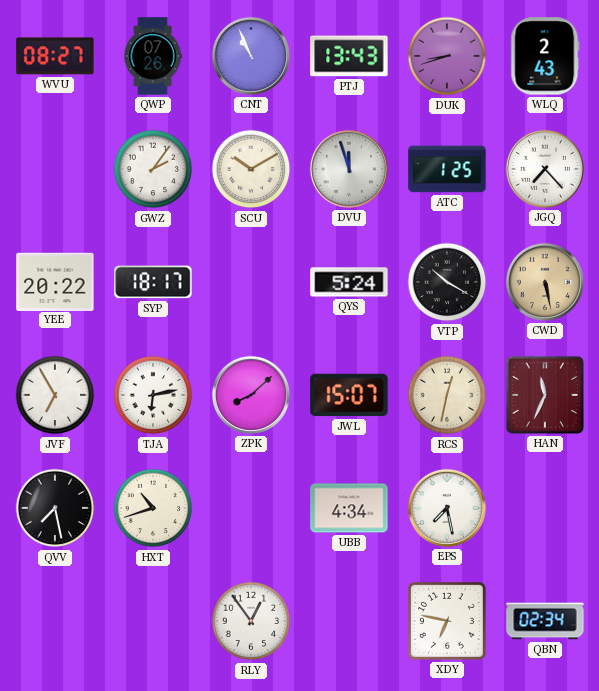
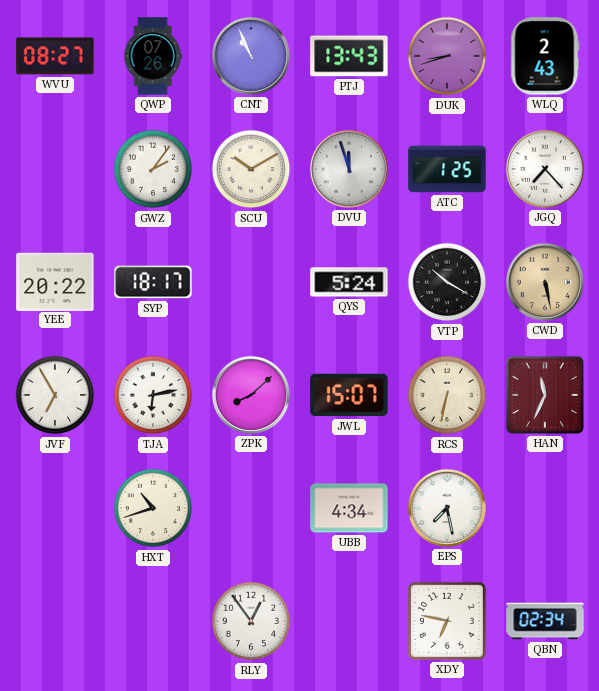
RCS: 12:32 -> 6:32
QVV: 7:28 -> none
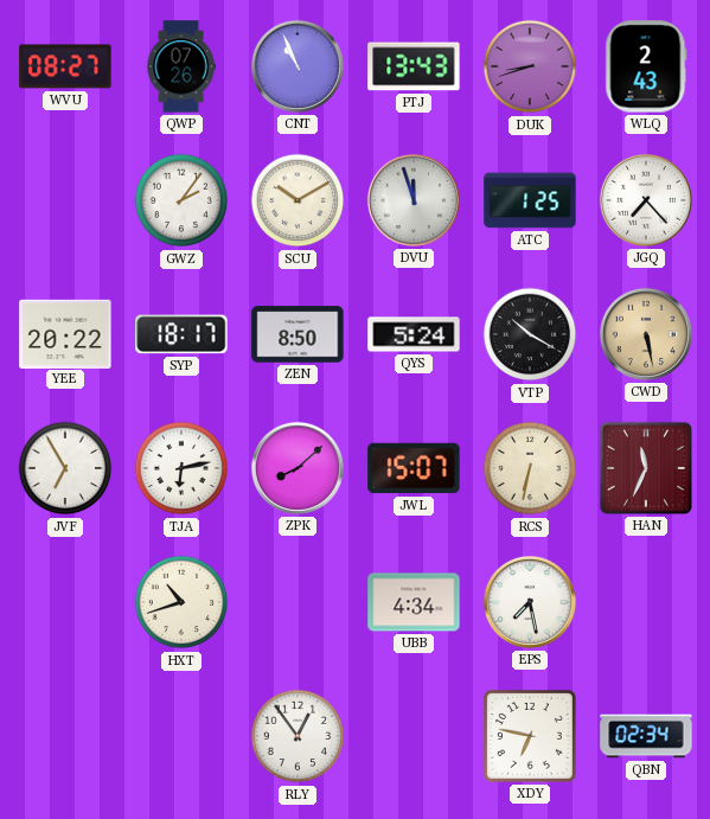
ZEN: none -> 8:50
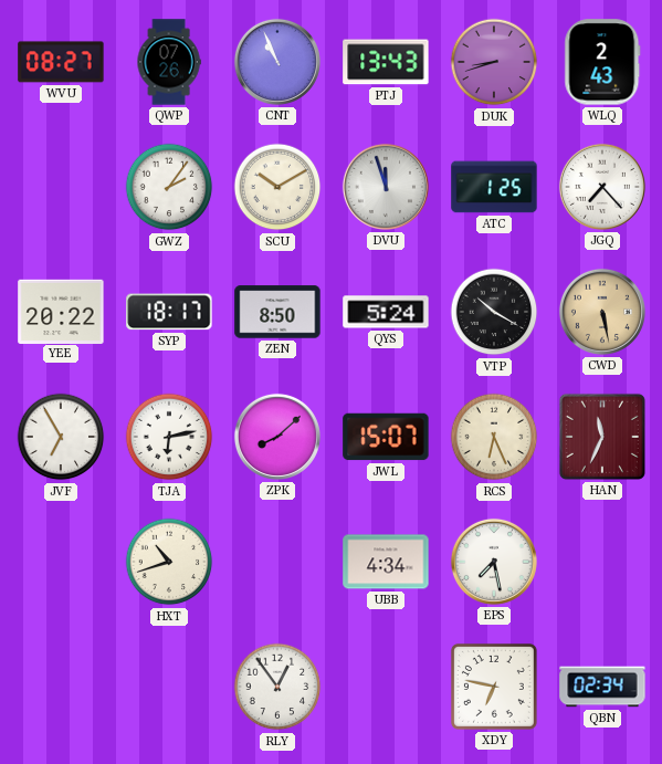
RCS: 6:32 -> 6:26
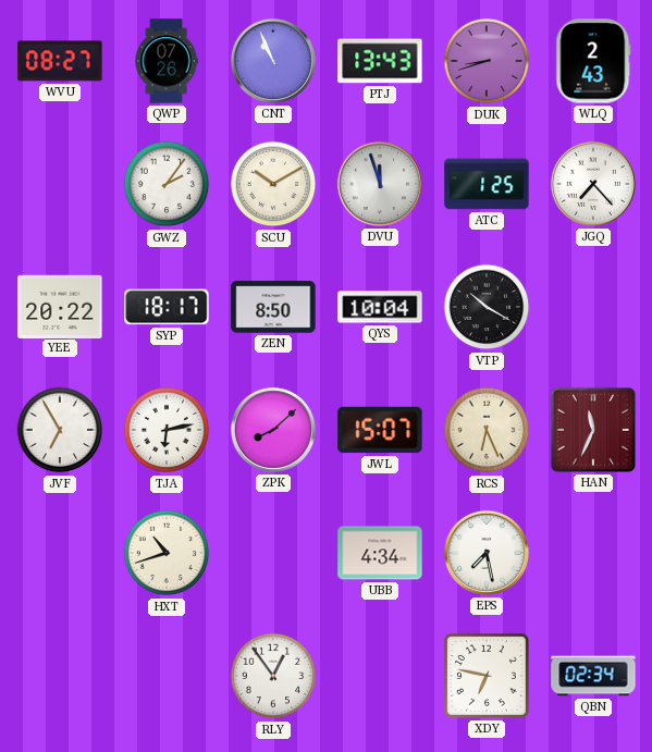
QYS: 5:24 -> 10:04
CWD: 5:28 -> none
